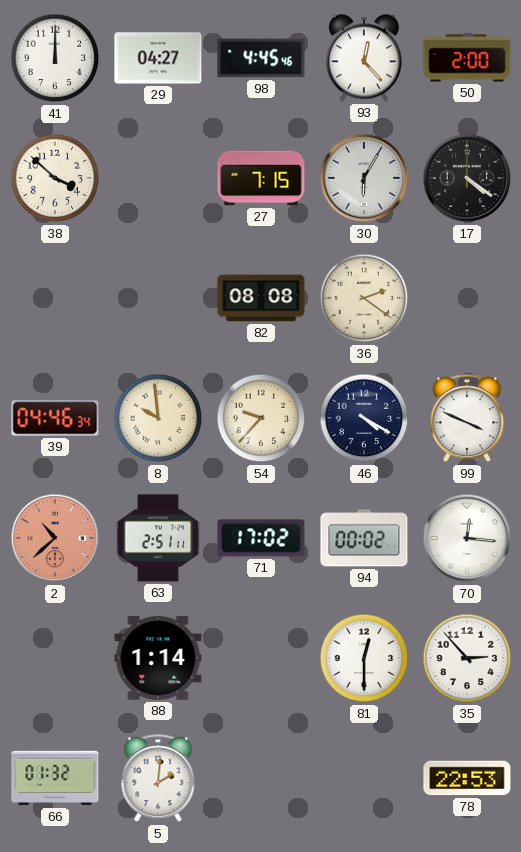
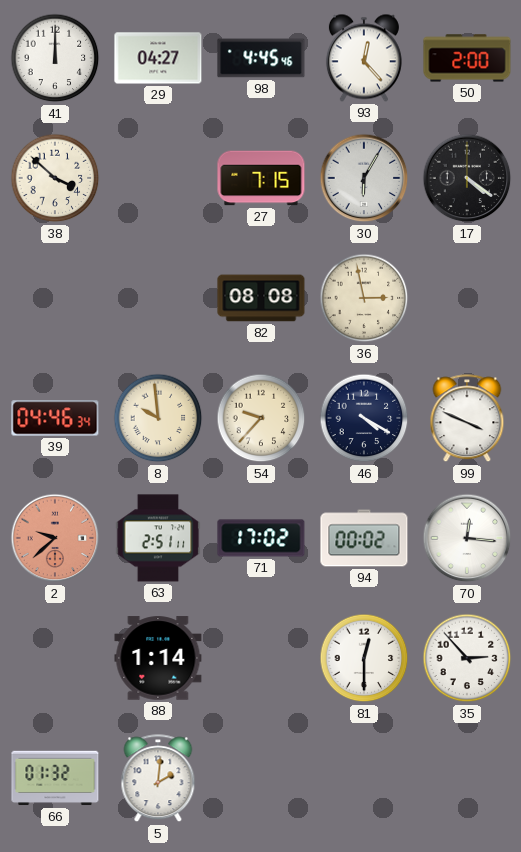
36: 2:21 -> 2:58
2: 10:38 -> 9:38
78: 22:53 -> none
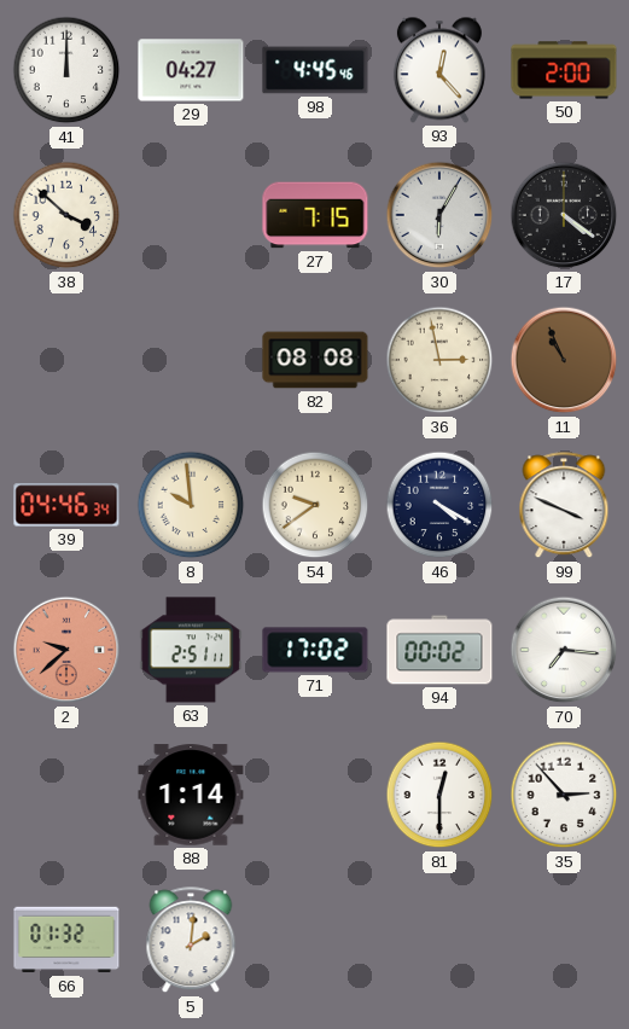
11: none -> 10:56
54: 9:37 -> 9:39
70: 12:16 -> 7:16
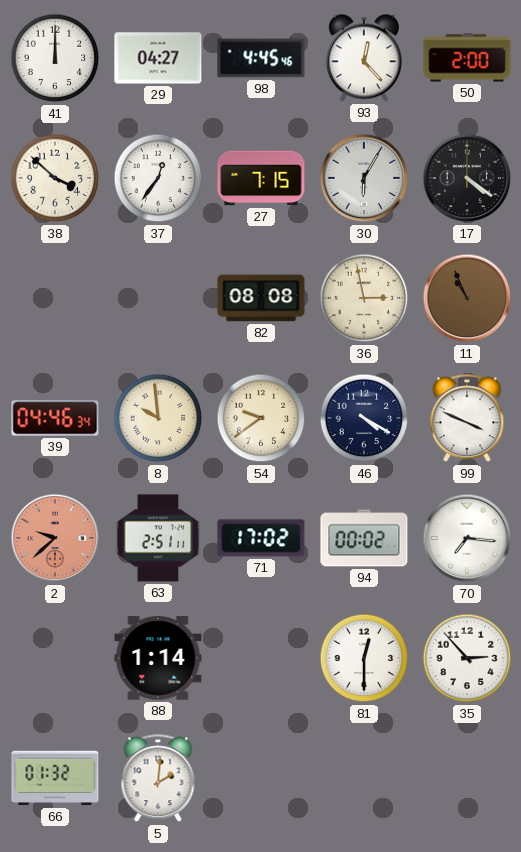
37: none -> 12:36
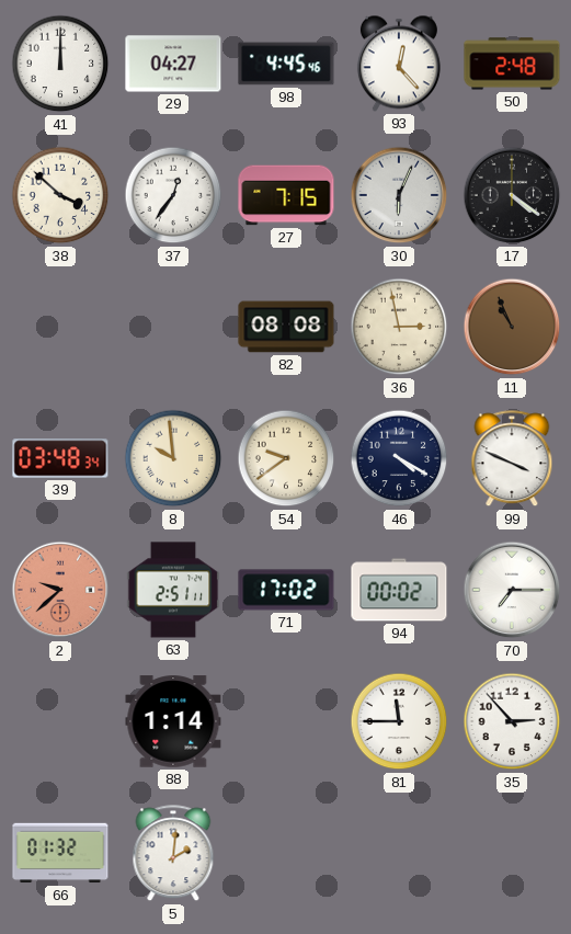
50: 2:00 -> 2:48
30: 6:05 -> 6:04
39: 04:46 -> 03:48
70: 7:16 -> 7:15
81: 12:30 -> 11:45
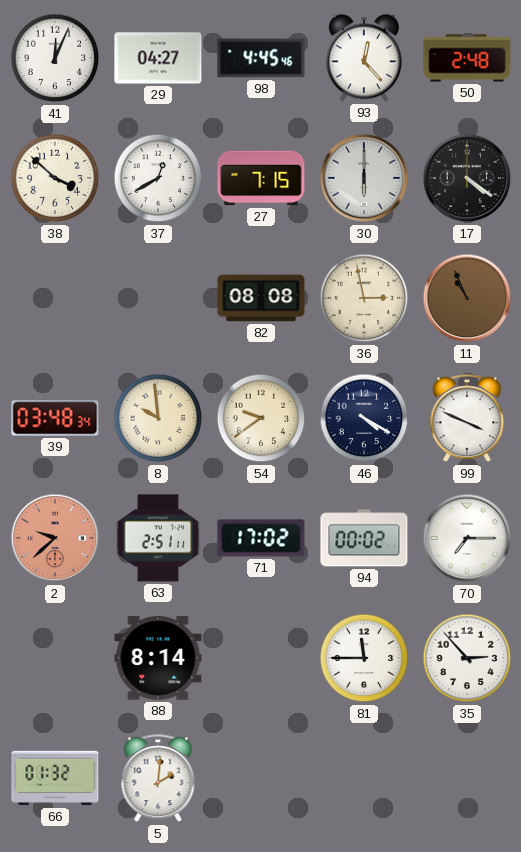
41: 12:00 -> 12:04
37: 12:36 -> 12:40
30: 6:04 -> 6:00
88: 1:14 -> 8:14
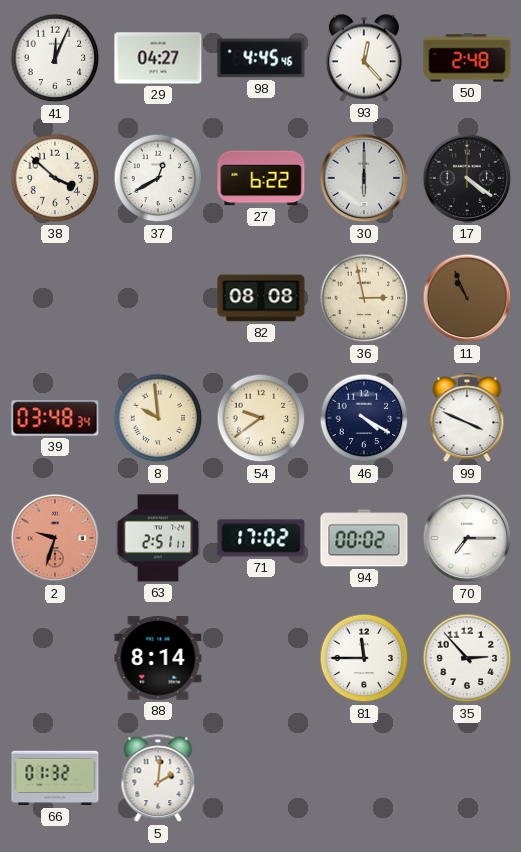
27: 7:15 -> 6:22
2: 9:38 -> 9:33
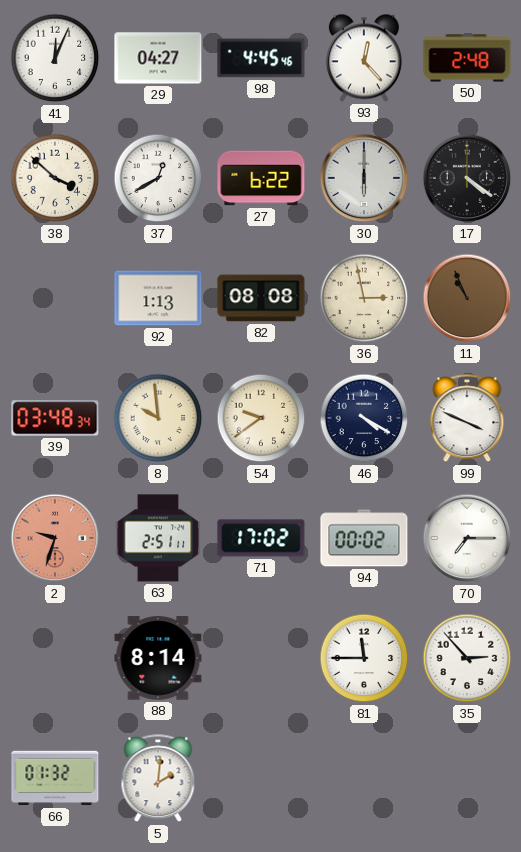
92: none -> 1:13
